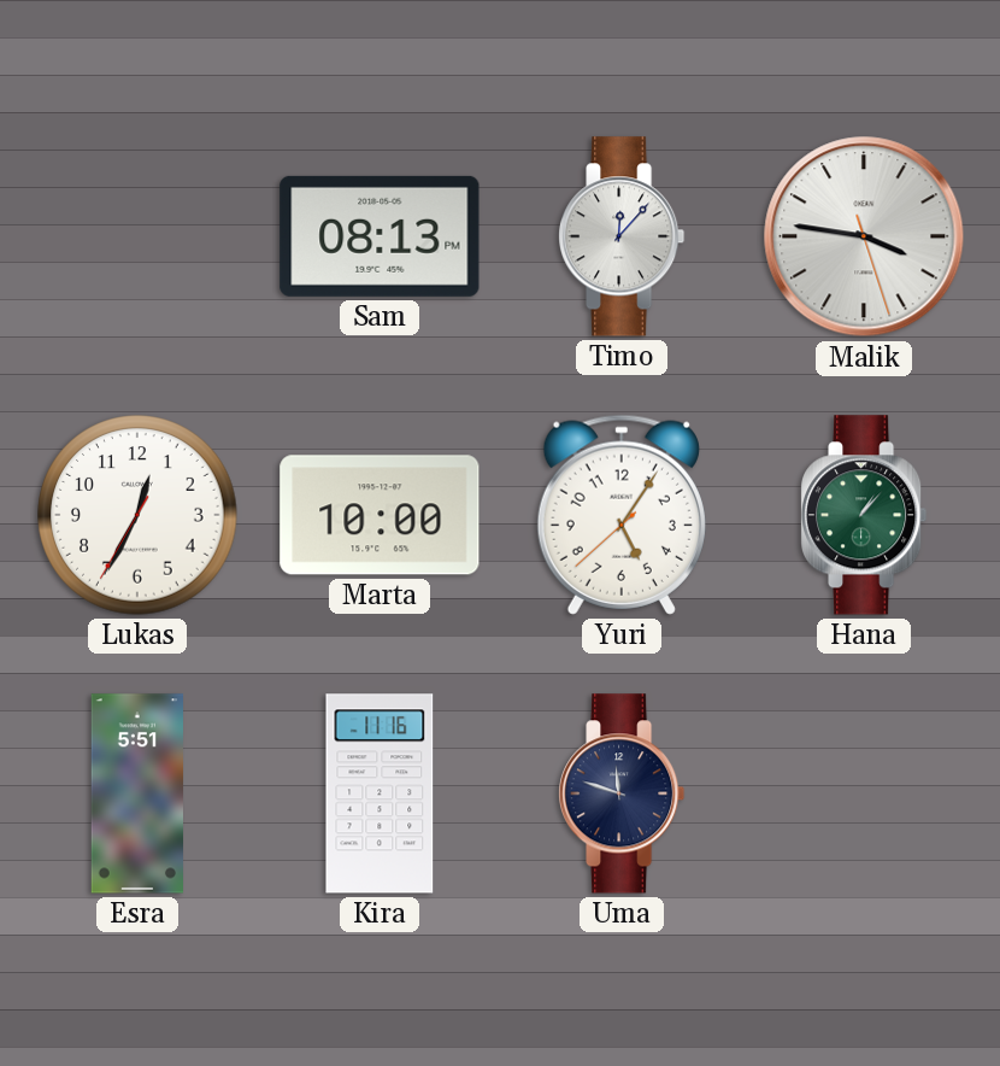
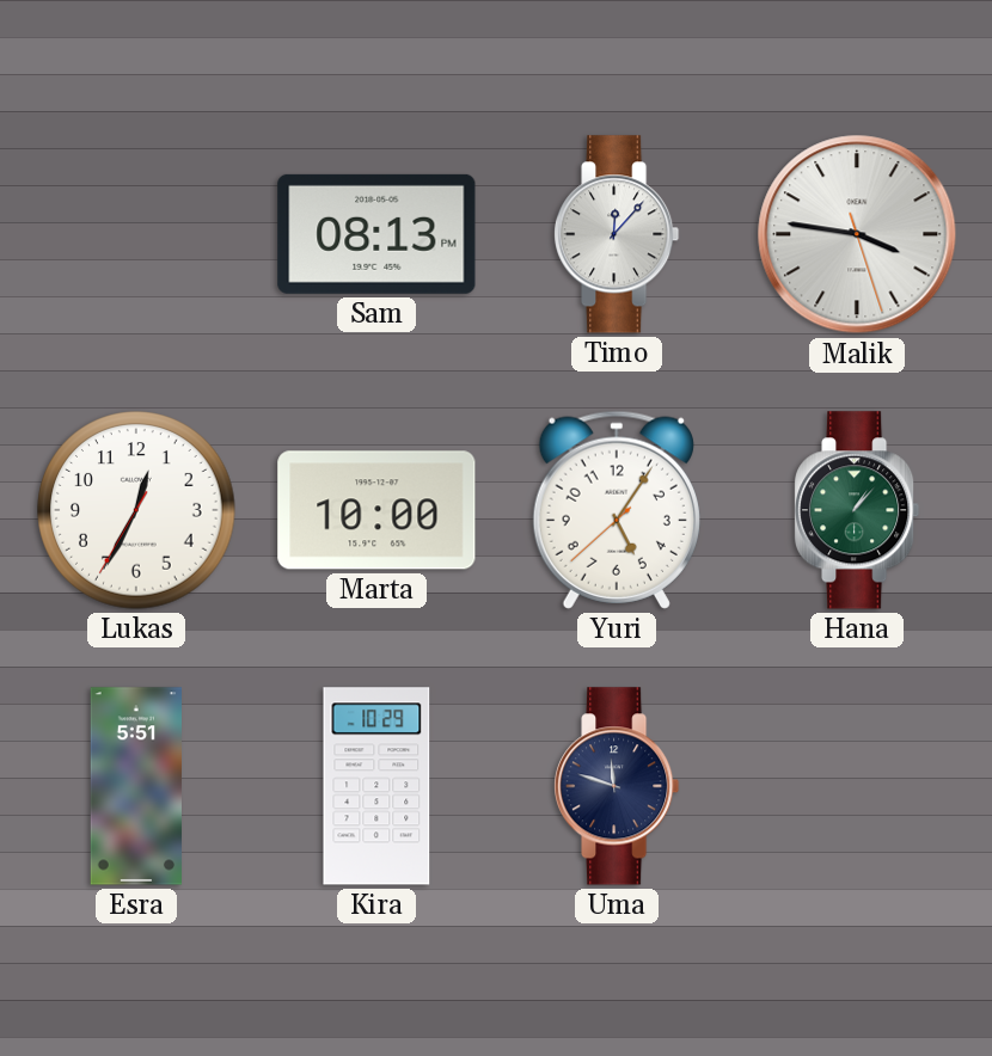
Kira: 11:16 -> 10:29
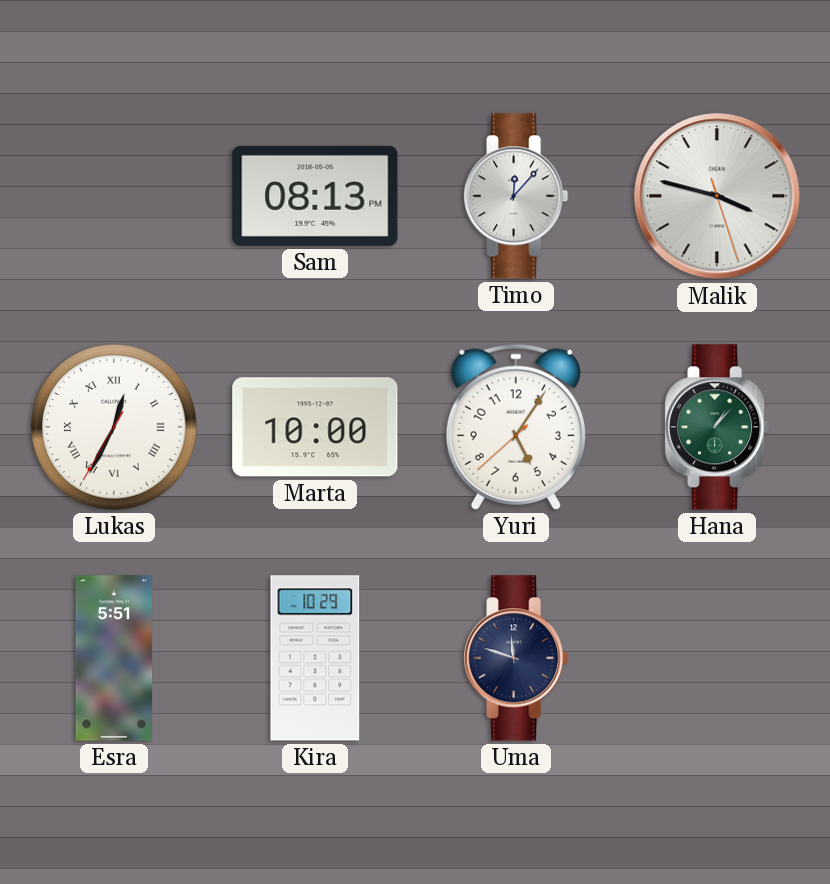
Malik: 3:46 -> 3:47
Lukas numerals: Arabic -> Roman
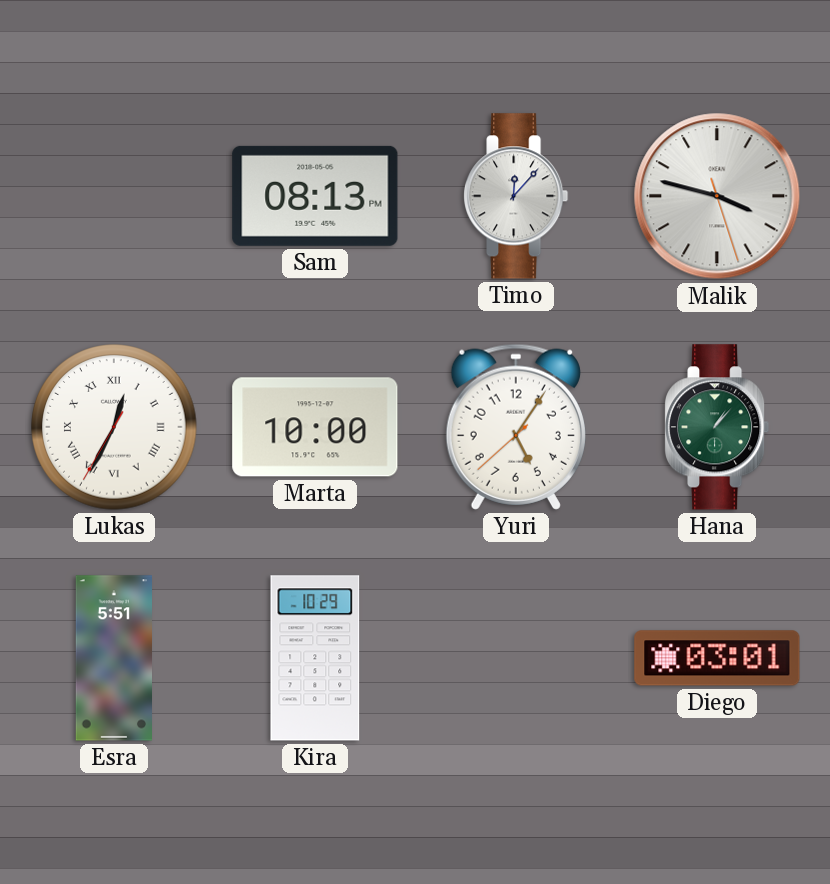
Uma: 11:48 -> none
Diego: none -> 03:01
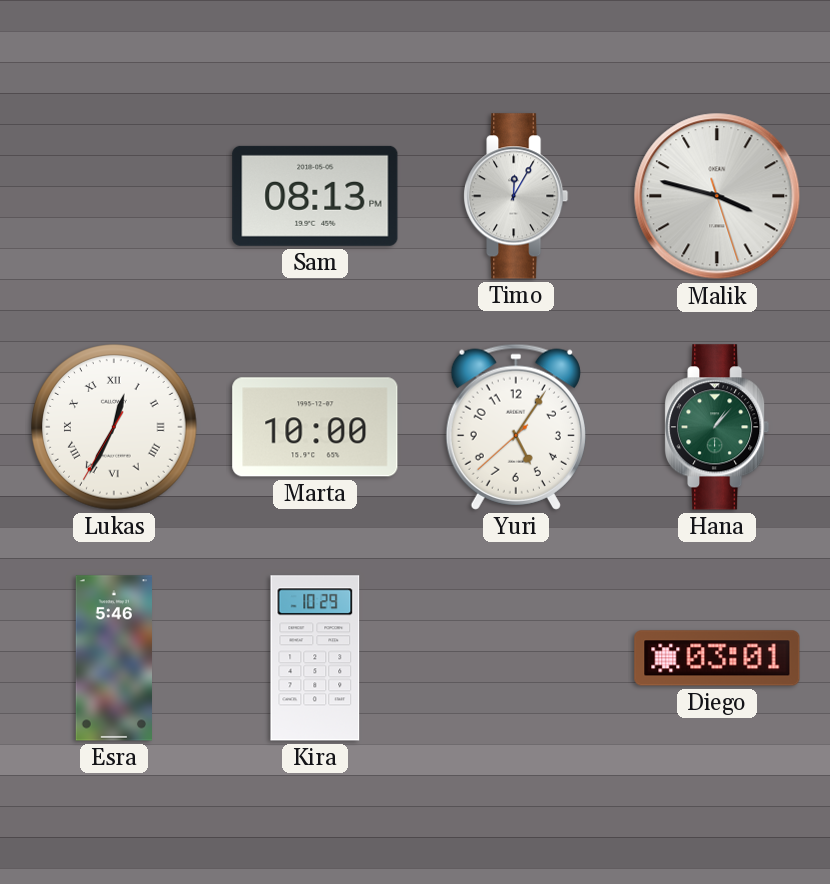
Timo: 12:07 -> 12:05
Esra: 5:51 -> 5:46
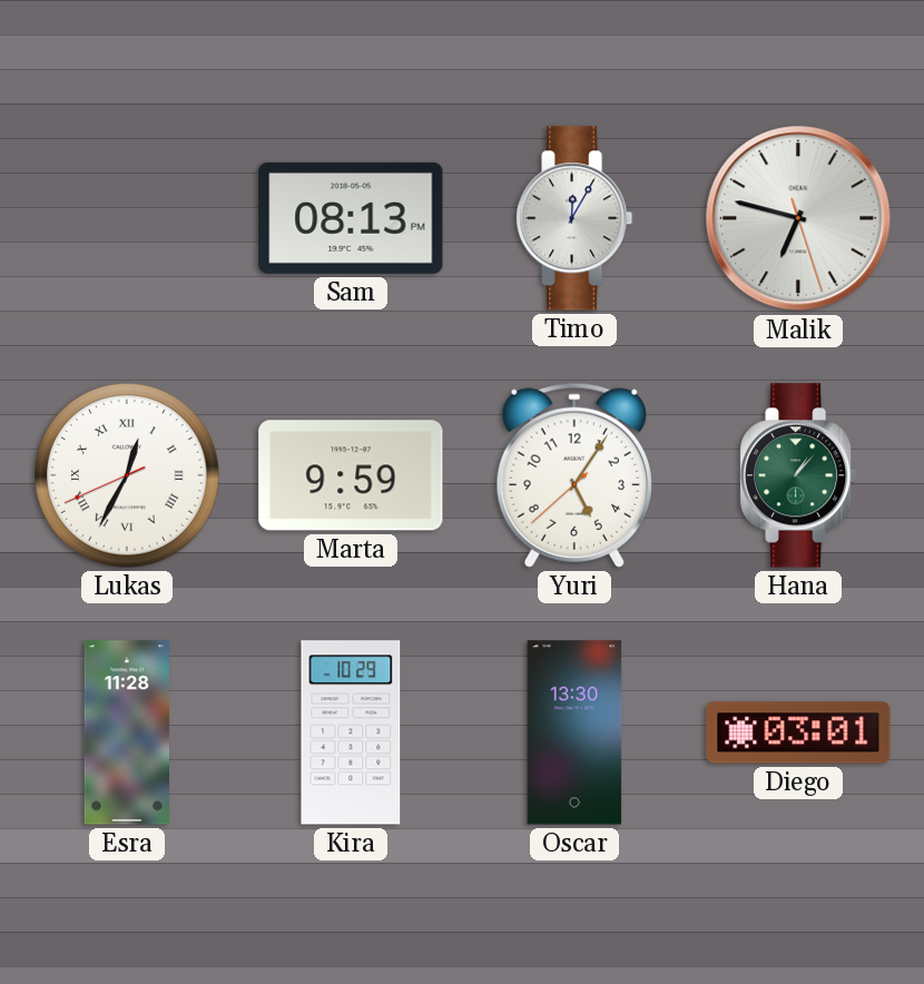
Malik: 3:47 -> 6:47
Lukas: 12:34:35 -> 12:34:41
Marta: 10:00 -> 9:59
Esra: 5:46 -> 11:28
Oscar: none -> 13:30
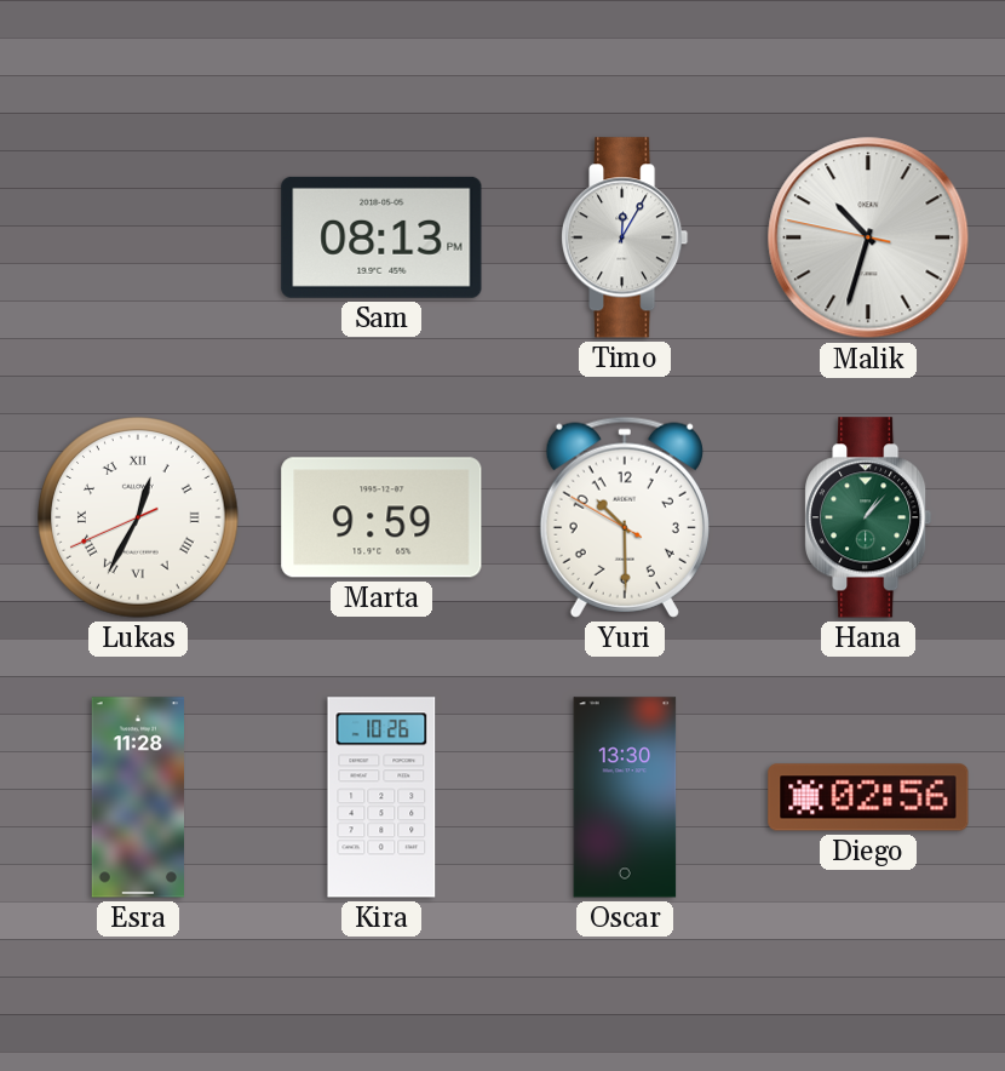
Malik: 6:47 -> 10:32
Yuri: 5:05 -> 10:29
Kira: 10:29 -> 10:26
Diego: 03:01 -> 02:56
